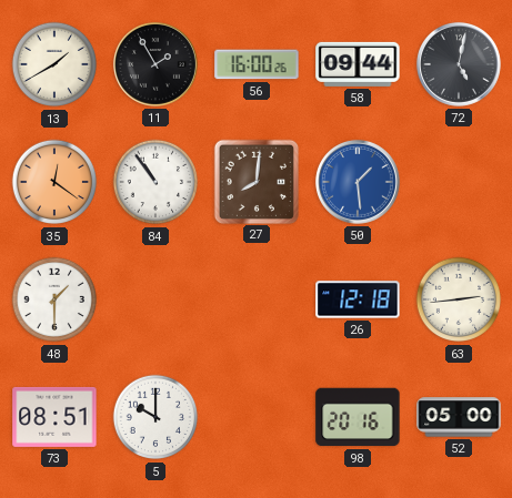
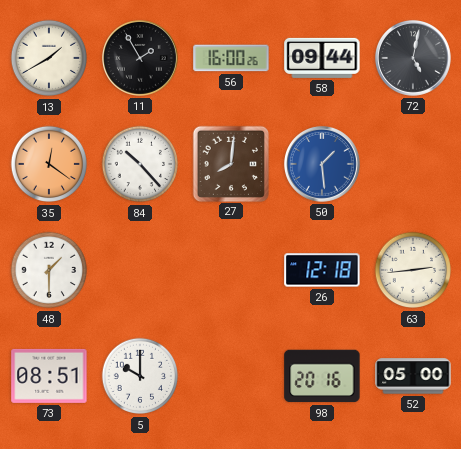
84: 10:54 -> 10:23
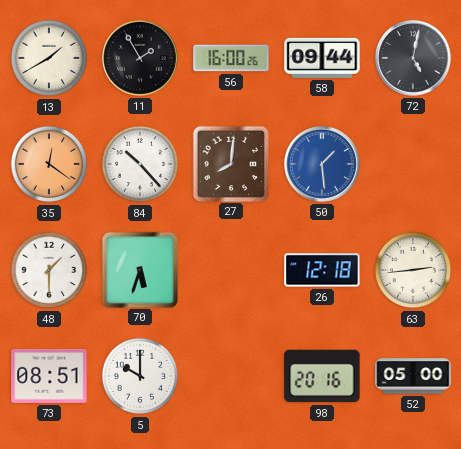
70: none -> 5:33
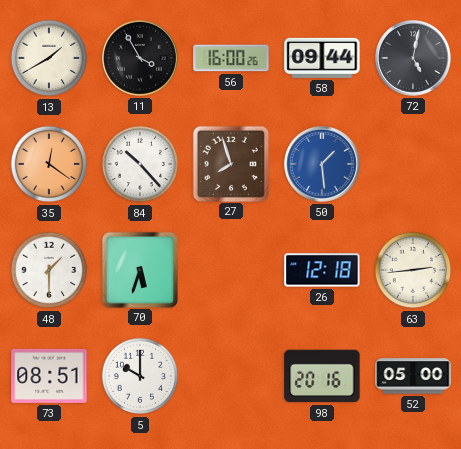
11: 1:55 -> 3:55
27: 8:01 -> 7:57
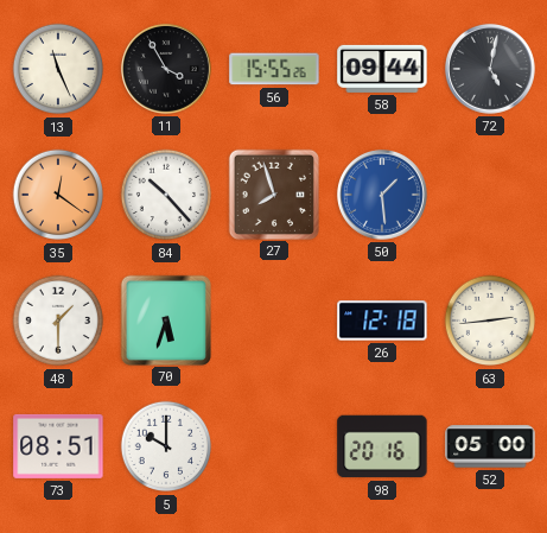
13: 1:40 -> 11:26
56: 16:00 -> 15:55
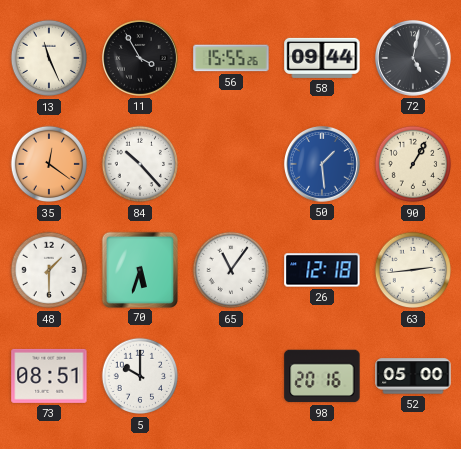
27: 7:57 -> none
90: none -> 1:05
65: none -> 11:06
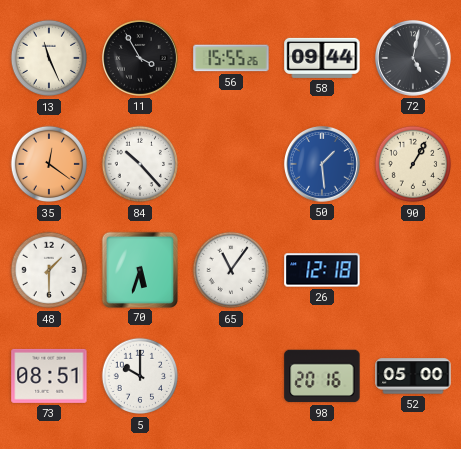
63: 2:44 -> none
